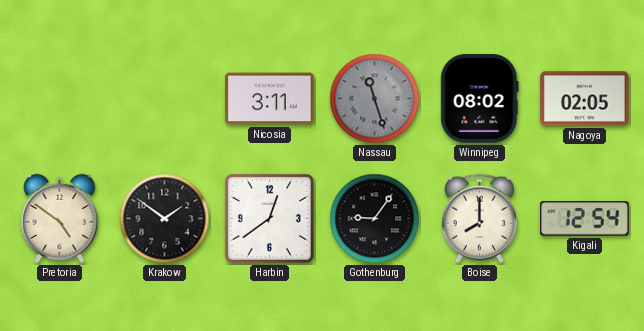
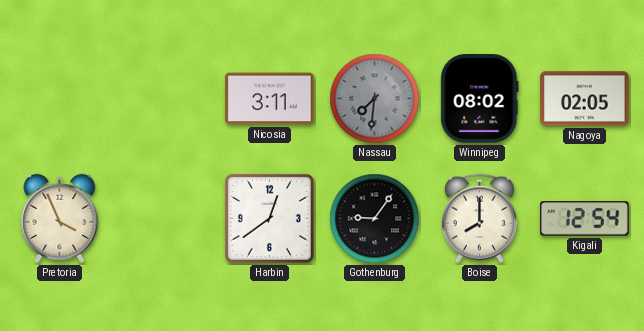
Nassau: 11:27 -> 7:31
Pretoria: 4:51 -> 3:56
Krakow: 1:51 -> none
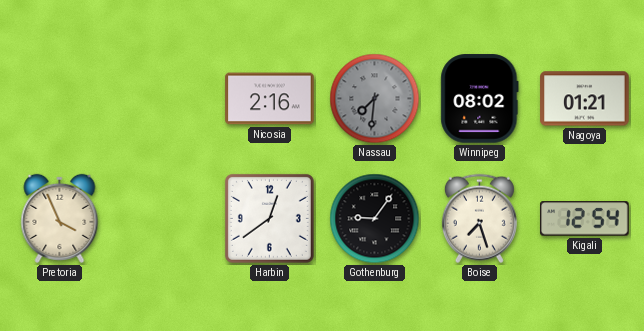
Nicosia: 3:11 -> 2:16
Nagoya: 02:05 -> 01:21
Boise: 8:00 -> 7:27
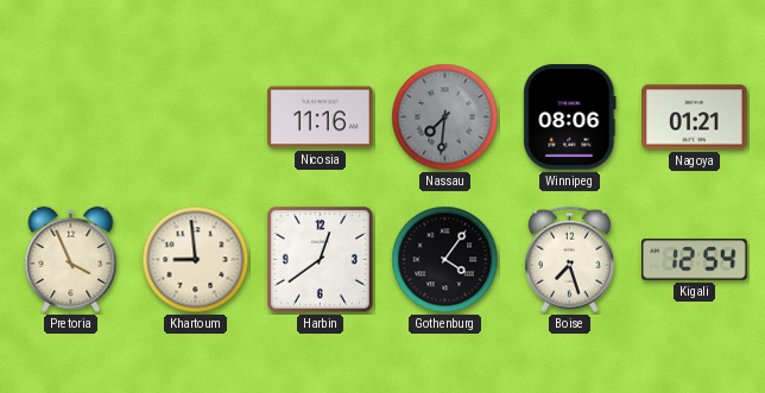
Nicosia: 2:16 -> 11:16
Winnipeg: 08:02 -> 08:06
Khartoum: none -> 8:59
Gothenburg: 9:06 -> 4:06
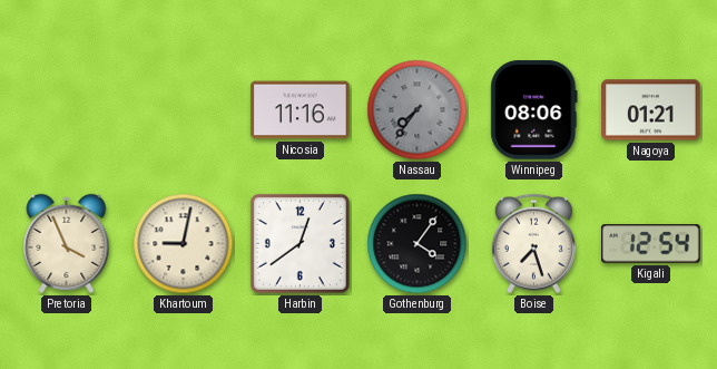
Nassau: 7:31 -> 7:36
Khartoum: 8:59 -> 9:02
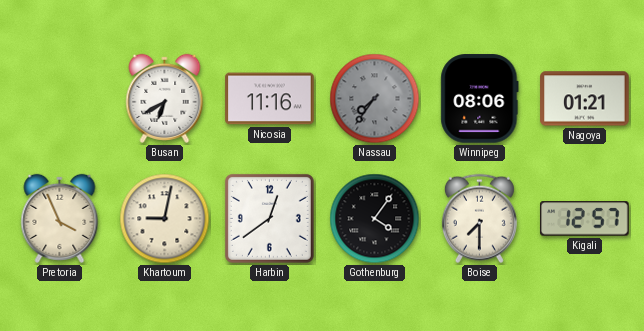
Busan: none -> 6:40
Boise: 7:27 -> 7:30
Kigali: 12:54 -> 12:57
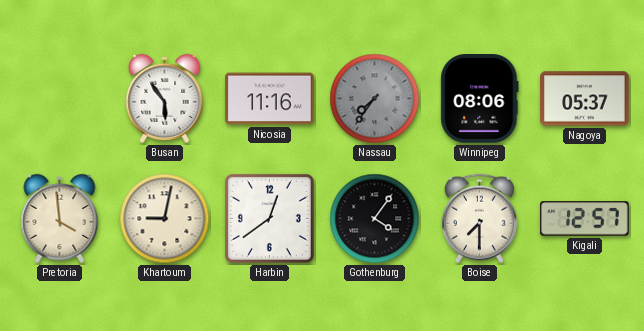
Busan: 6:40 -> 5:54
Nagoya: 01:21 -> 05:37
Pretoria: 3:56 -> 3:59
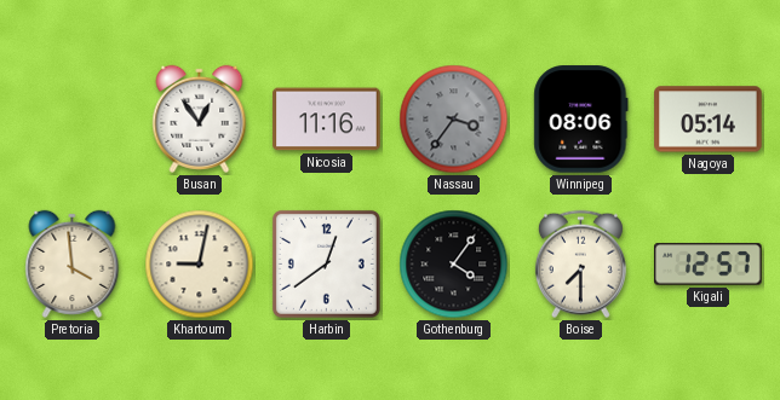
Busan: 5:54 -> 12:54
Nassau: 7:36 -> 3:36
Nagoya: 05:37 -> 05:14
